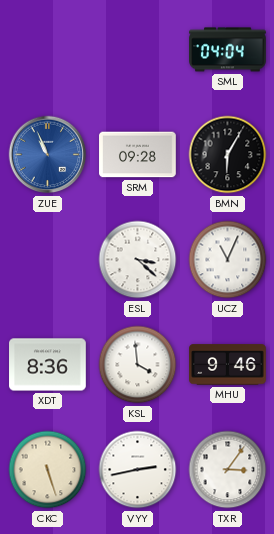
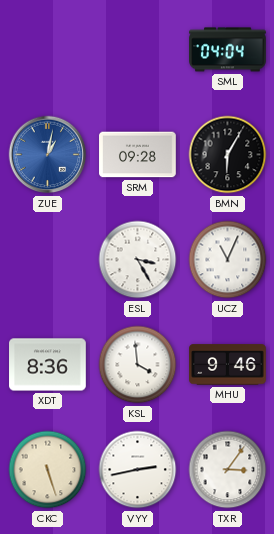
ZUE: 10:56 -> 1:02
ESL: 3:22 -> 3:25
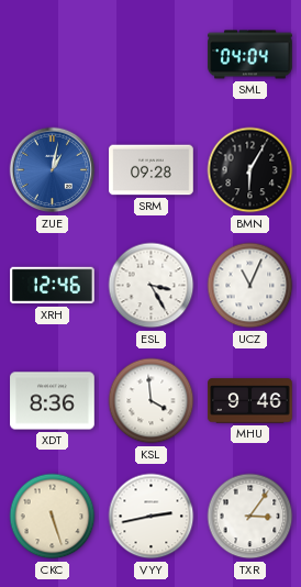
XRH: none -> 12:46
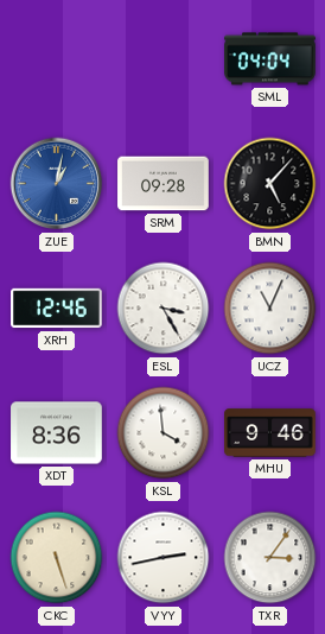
BMN: 6:05 -> 5:07
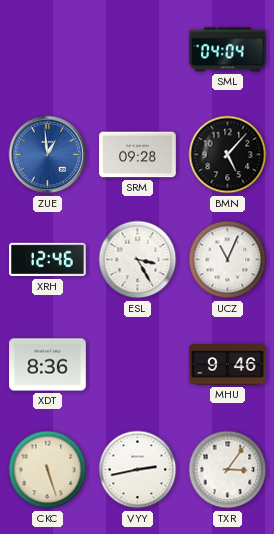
ZUE: 1:02 -> 12:59
KSL: 3:59 -> none
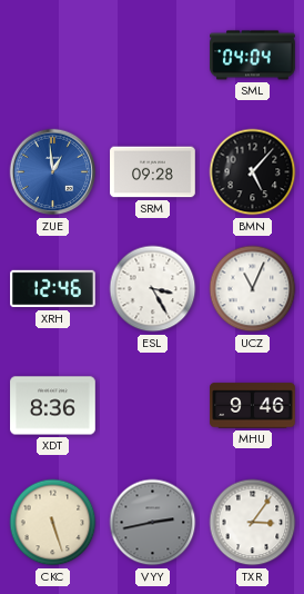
VYY dial: white -> grey
